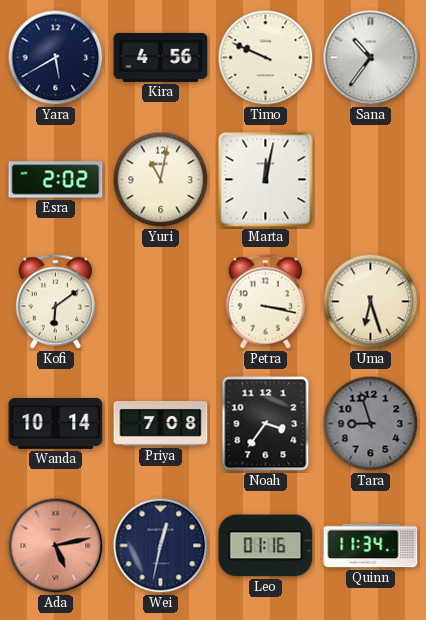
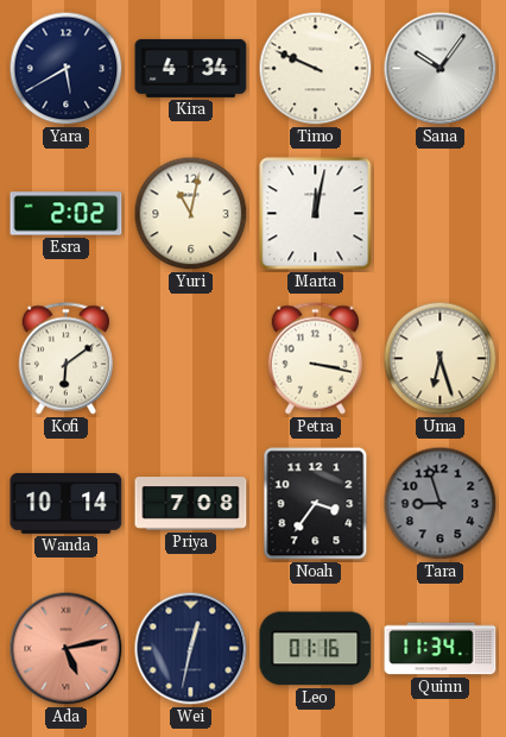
Kira: 4:56 -> 4:34
Sana: 10:36 -> 10:06
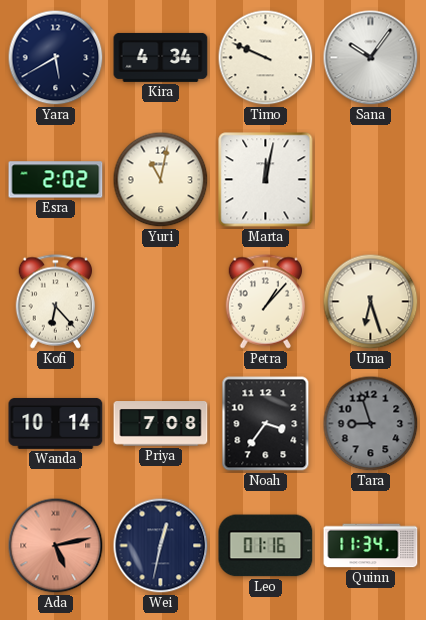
Kofi: 6:09 -> 6:23
Petra: 3:17 -> 1:07
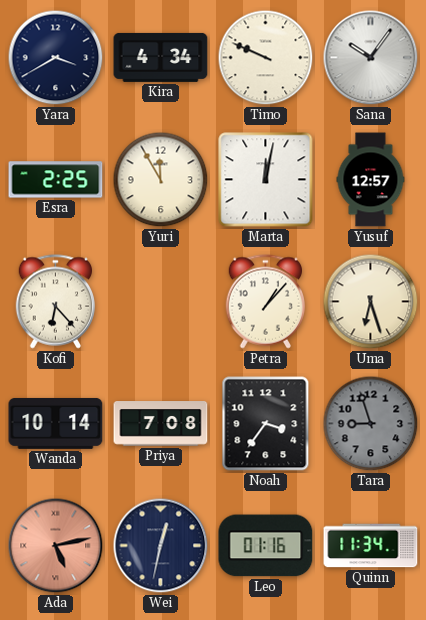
Yara: 5:40 -> 3:40
Esra: 2:02 -> 2:25
Yuri: 11:02 -> 11:55
Yusuf: none -> 12:57
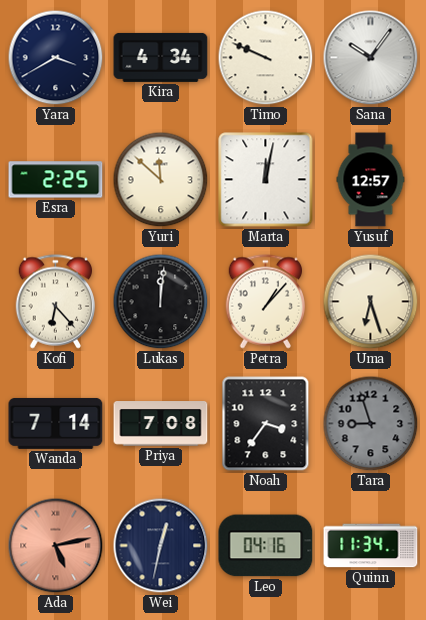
Yuri: 11:55 -> 11:52
Lukas: none -> 12:01
Wanda: 10:14 -> 7:14
Leo: 01:16 -> 04:16
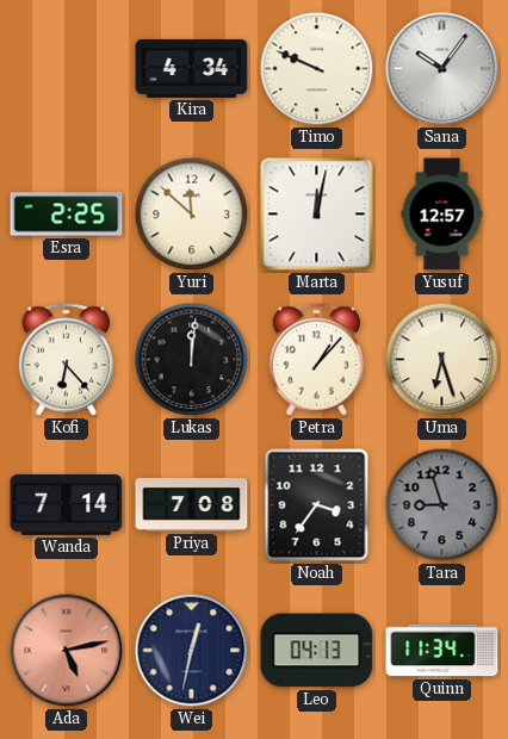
Yara: 3:40 -> none
Leo: 04:16 -> 04:13
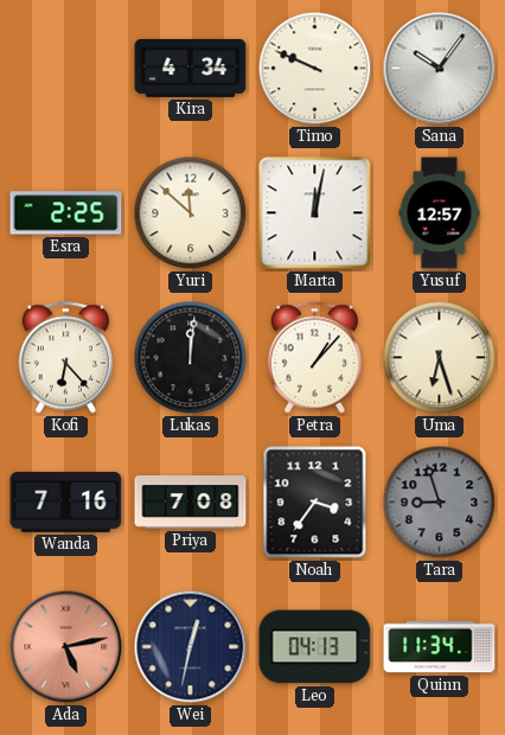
Wanda: 7:14 -> 7:16
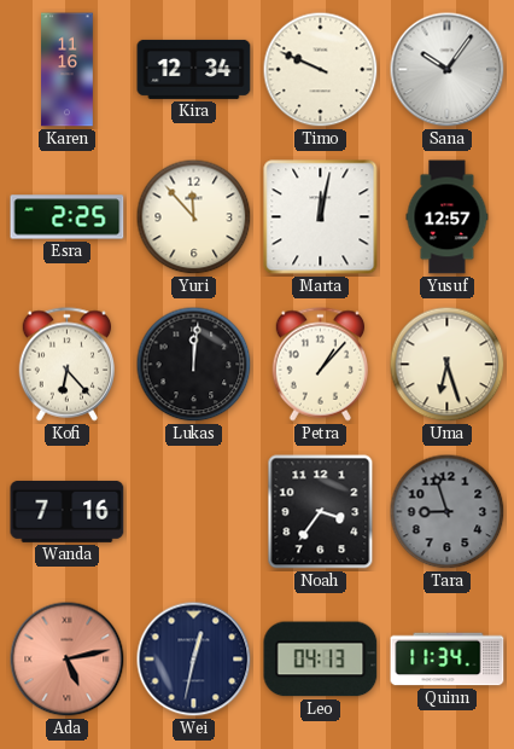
Karen: none -> 11:16
Kira: 4:34 -> 12:34
Yuri: 11:52 -> 11:53
Priya: 7:08 -> none
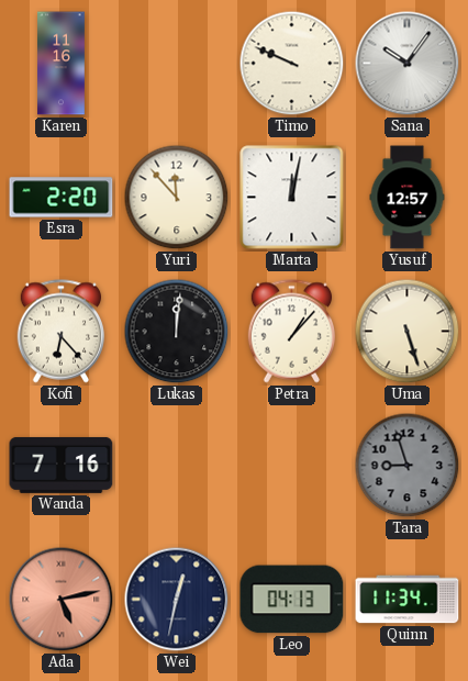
Kira: 12:34 -> none
Esra: 2:25 -> 2:20
Uma: 6:27 -> 5:27
Noah: 3:36 -> none
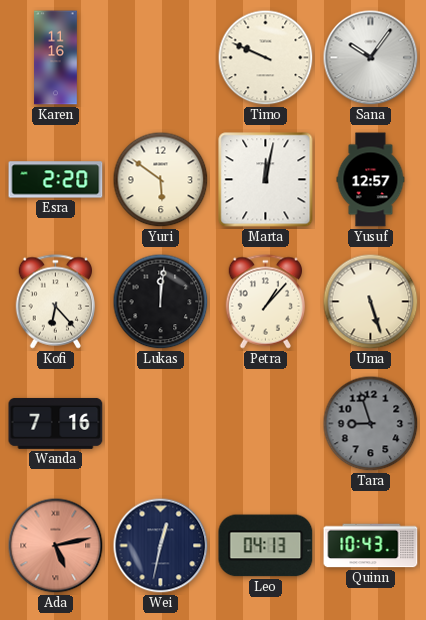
Yuri: 11:53 -> 5:51
Quinn: 11:34 -> 10:43
